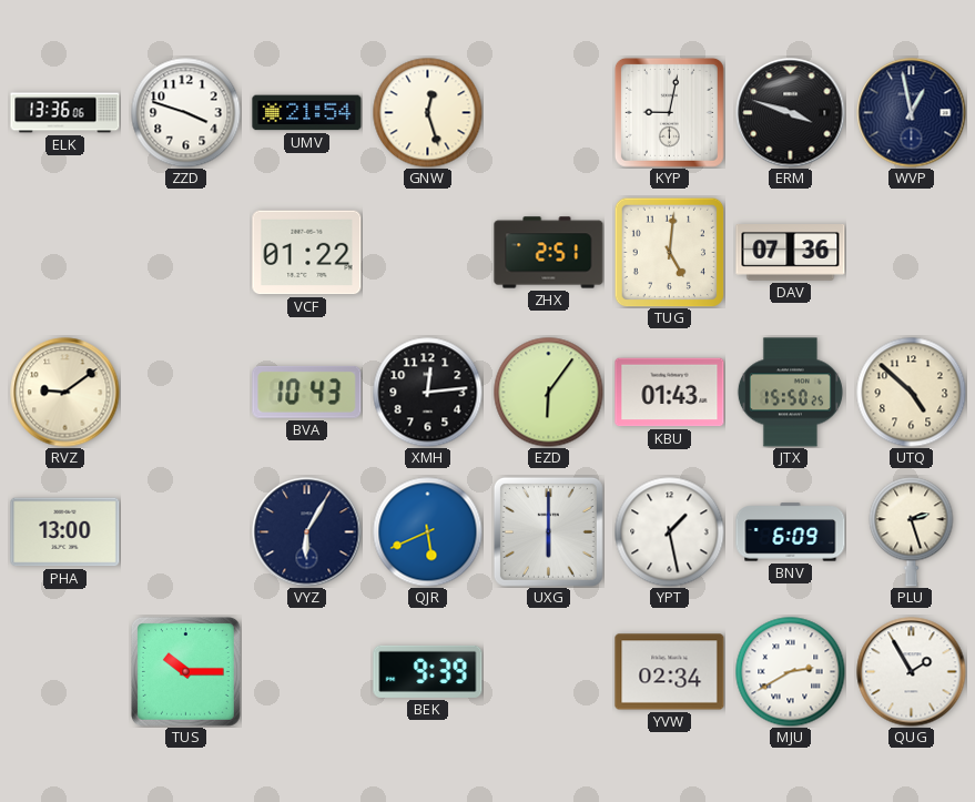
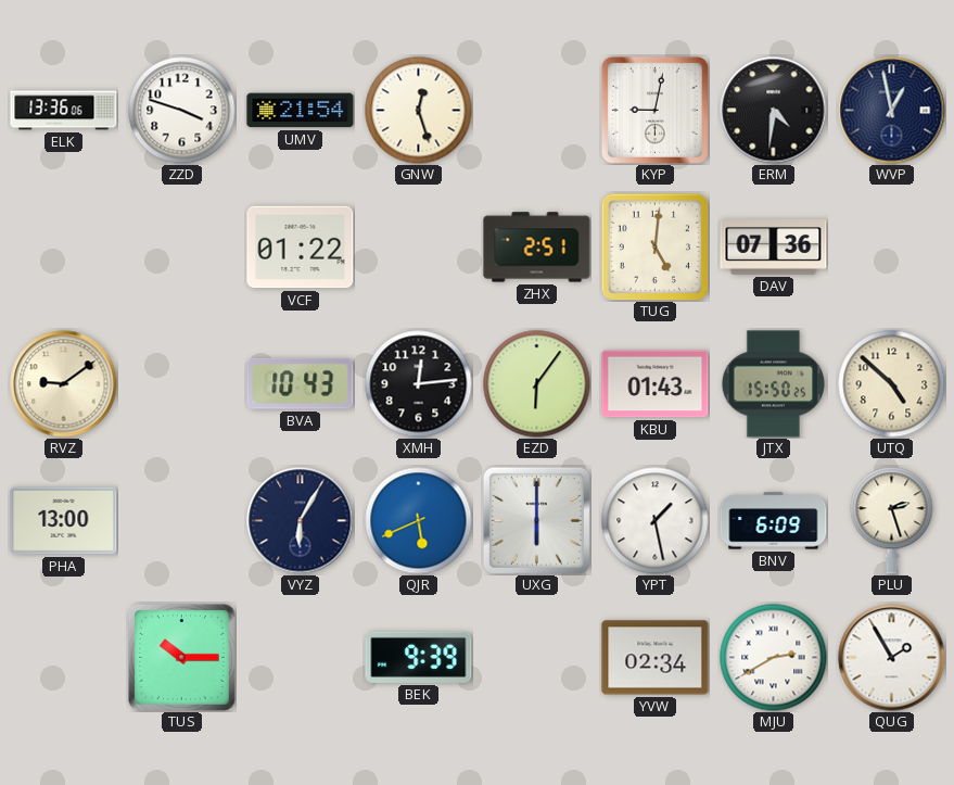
ERM: 3:48 -> 4:31
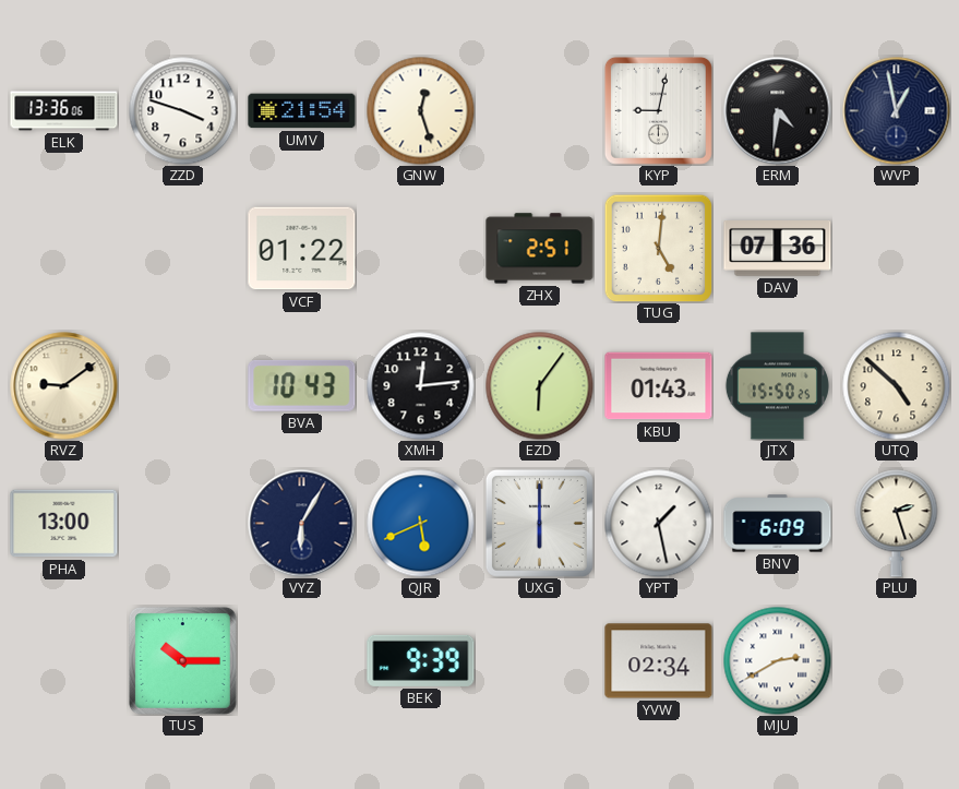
QUG: 1:55 -> none
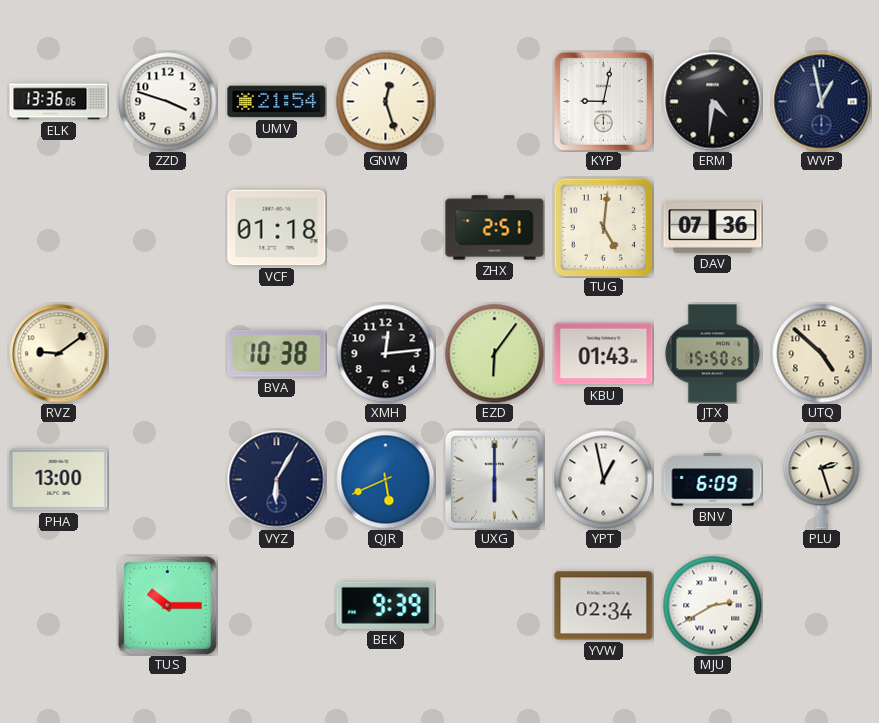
VCF: 01:22 -> 01:18
BVA: 10:43 -> 10:38
YPT: 1:28 -> 12:58
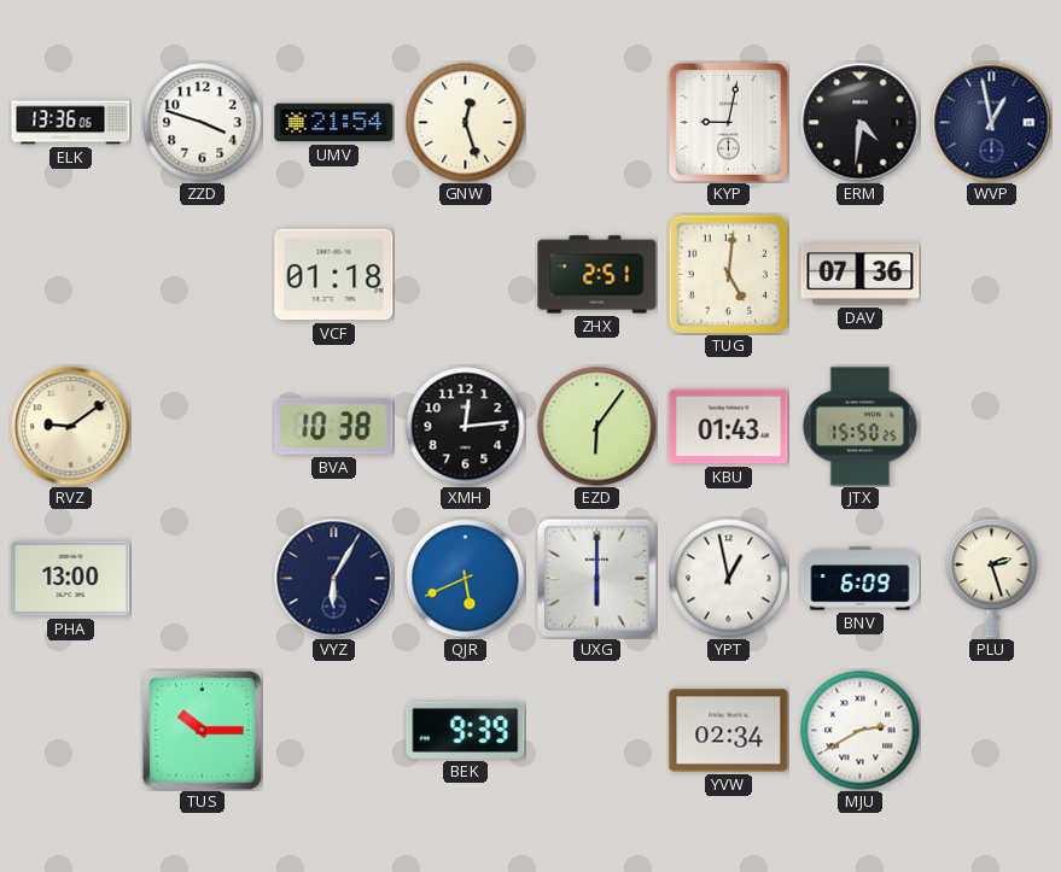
UTQ: 4:52 -> none
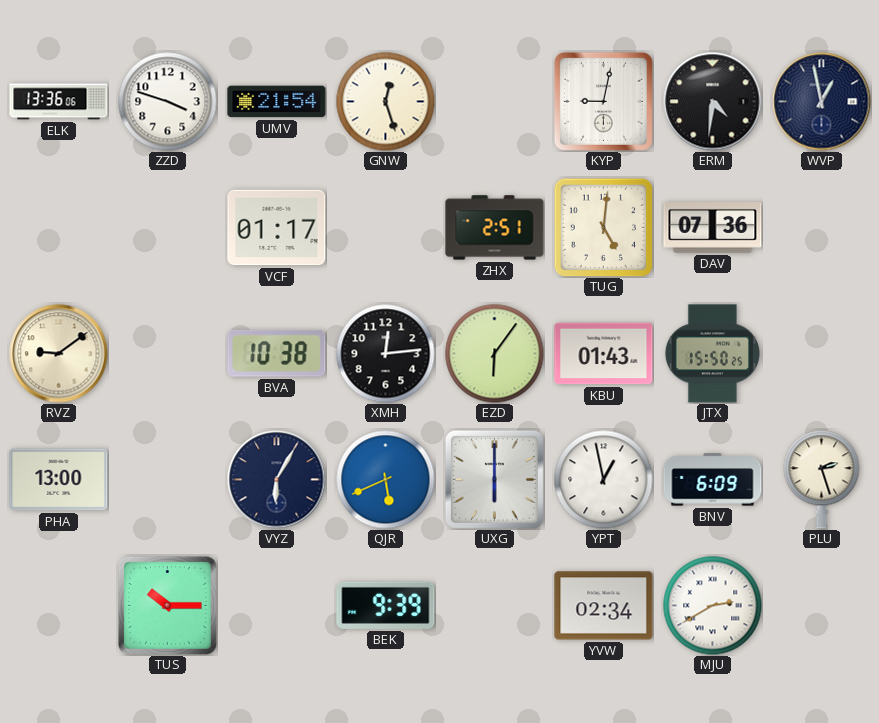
VCF: 01:18 -> 01:17
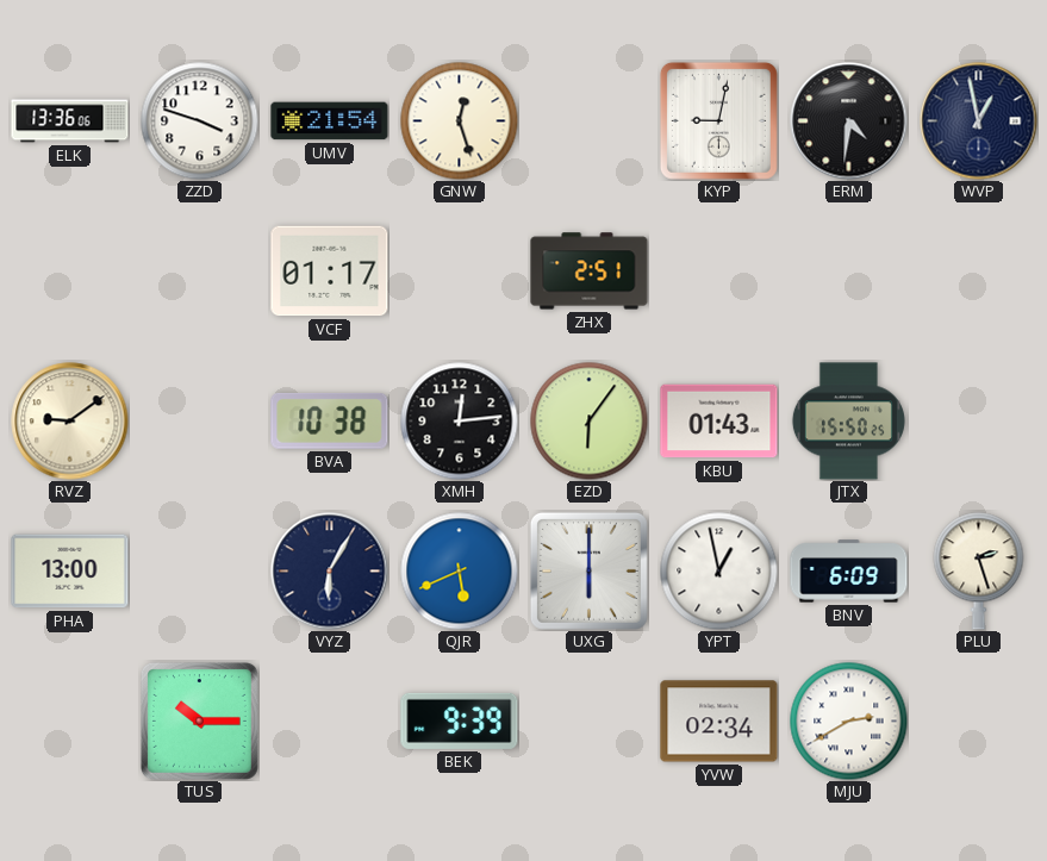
TUG: 5:01 -> none
DAV: 07:36 -> none
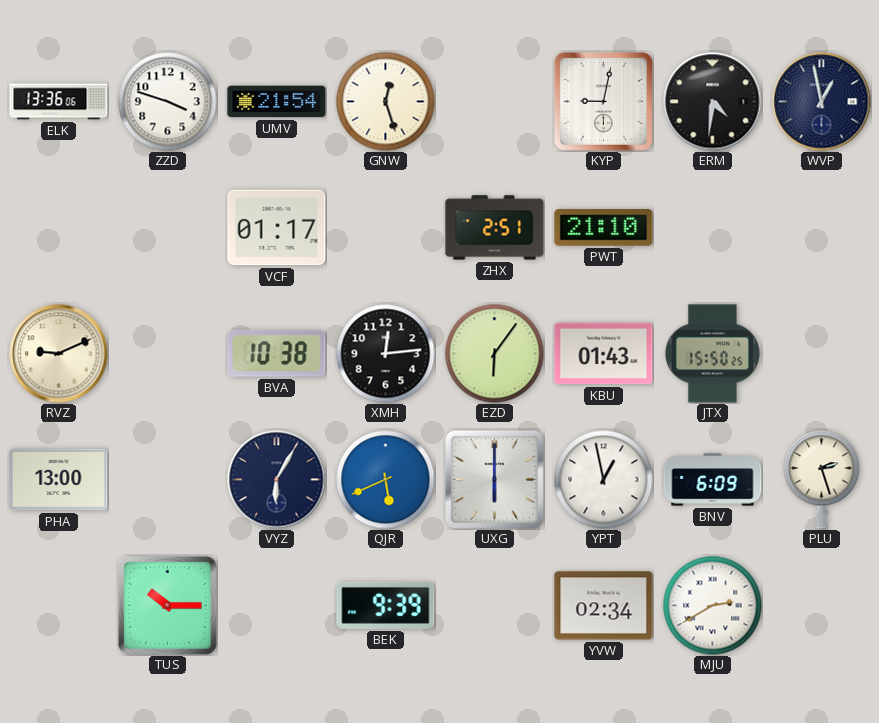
PWT: none -> 21:10
RVZ: 9:09 -> 9:11
